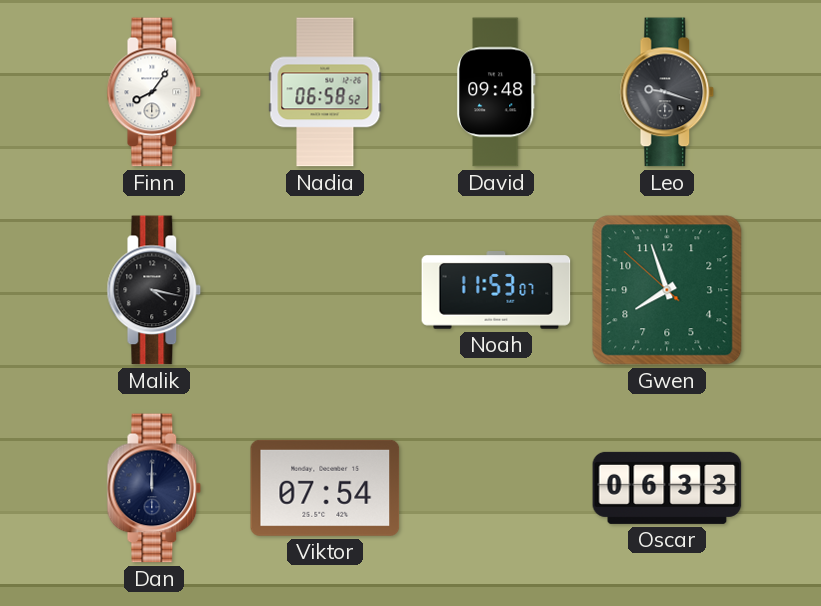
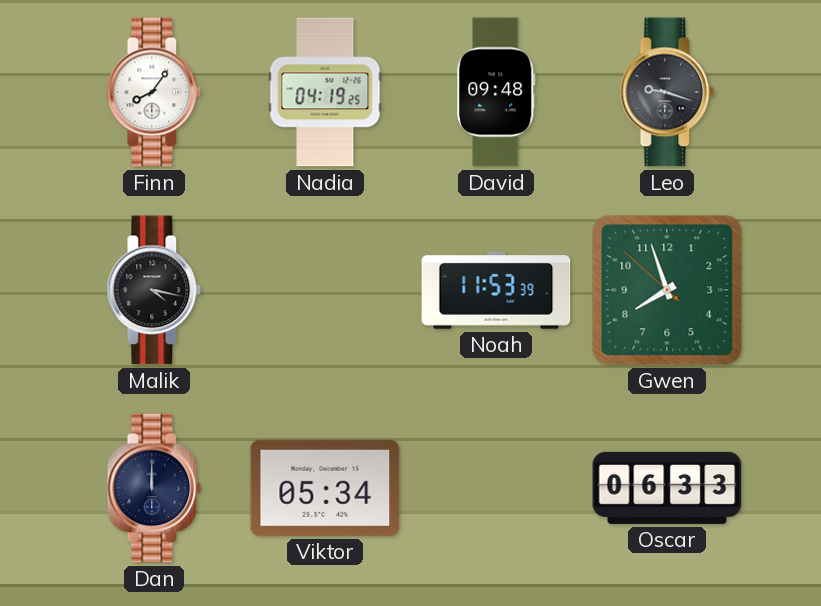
Nadia: 06:58 -> 04:19
Noah: 11:53:07 -> 11:53:39
Viktor: 07:54 -> 05:34
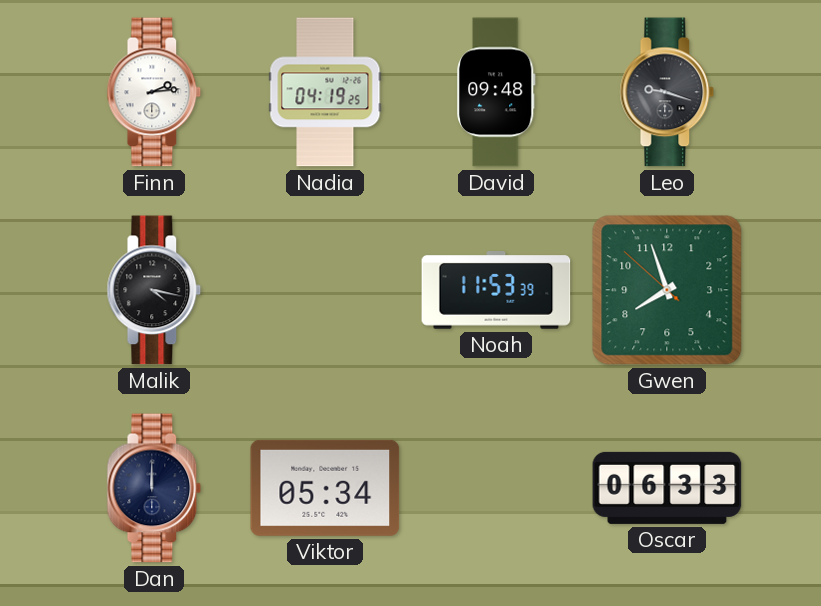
Finn: 8:06 -> 2:14
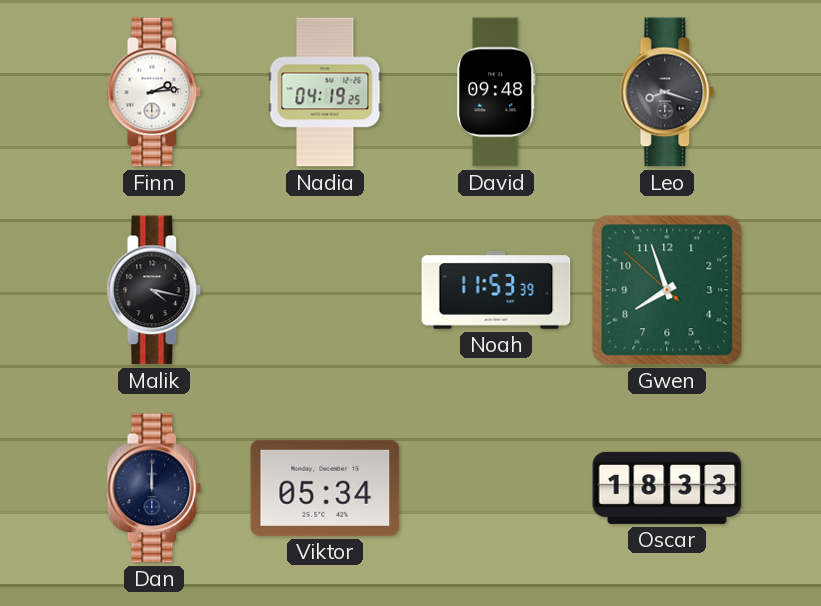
Leo: 9:18 -> 8:18
Oscar: 06:33 -> 18:33
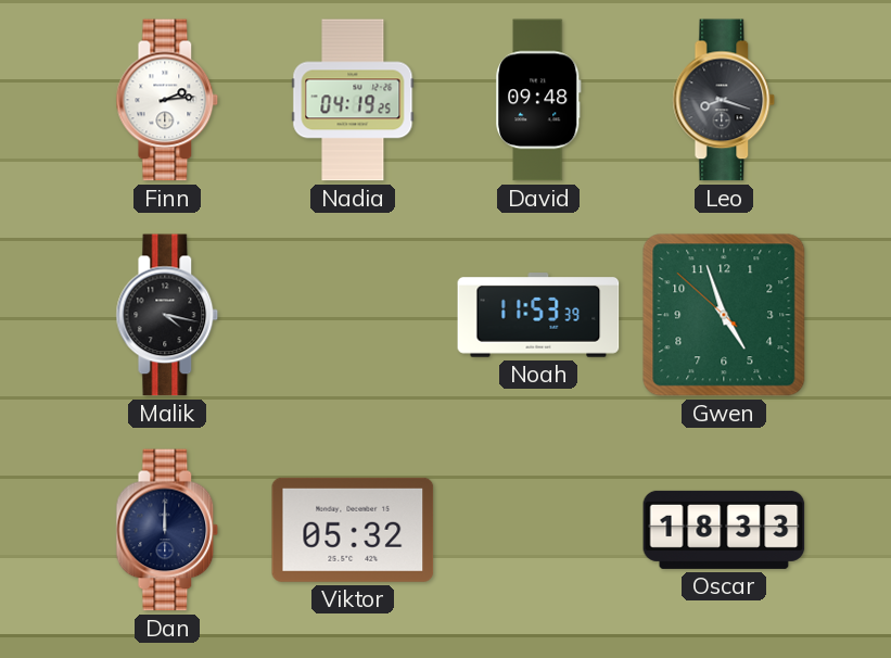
Gwen: 7:56 -> 4:56
Viktor: 05:34 -> 05:32
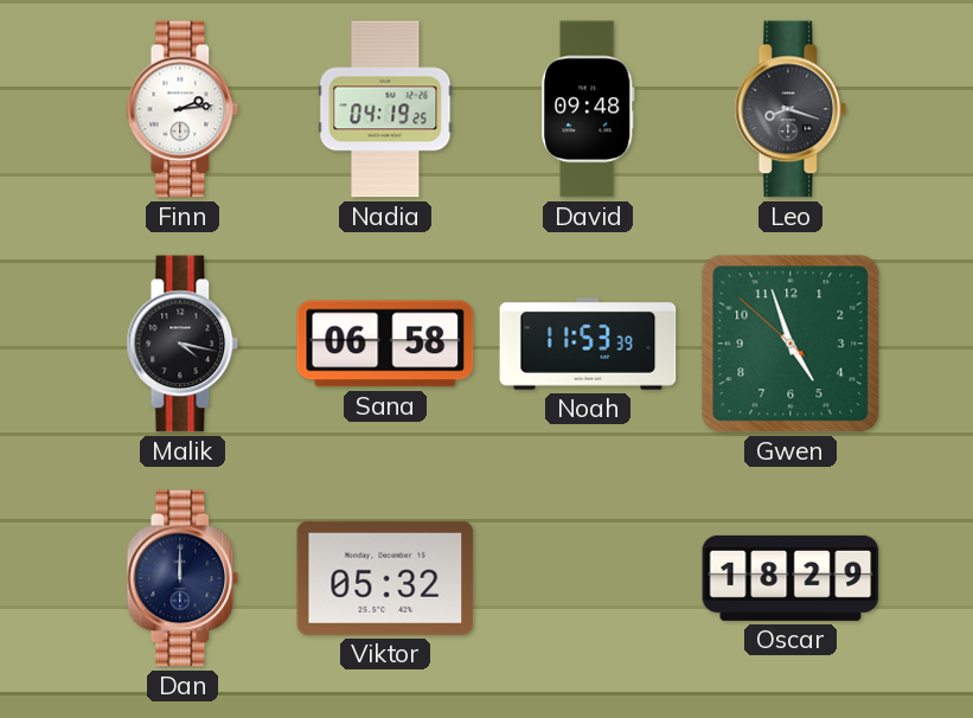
Sana: none -> 06:58
Oscar: 18:33 -> 18:29
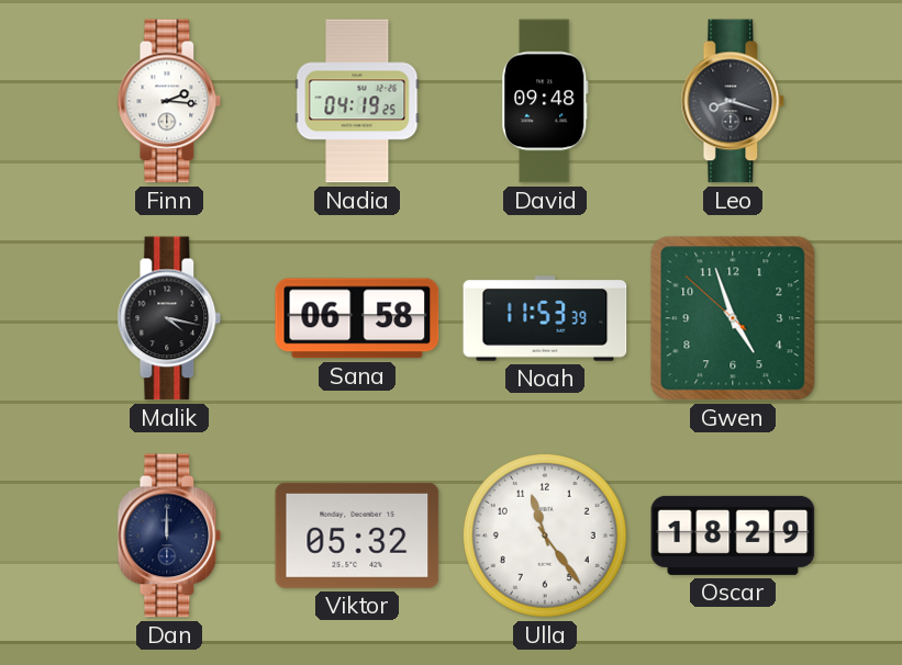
Finn: 2:14 -> 2:16
Ulla: none -> 11:24
